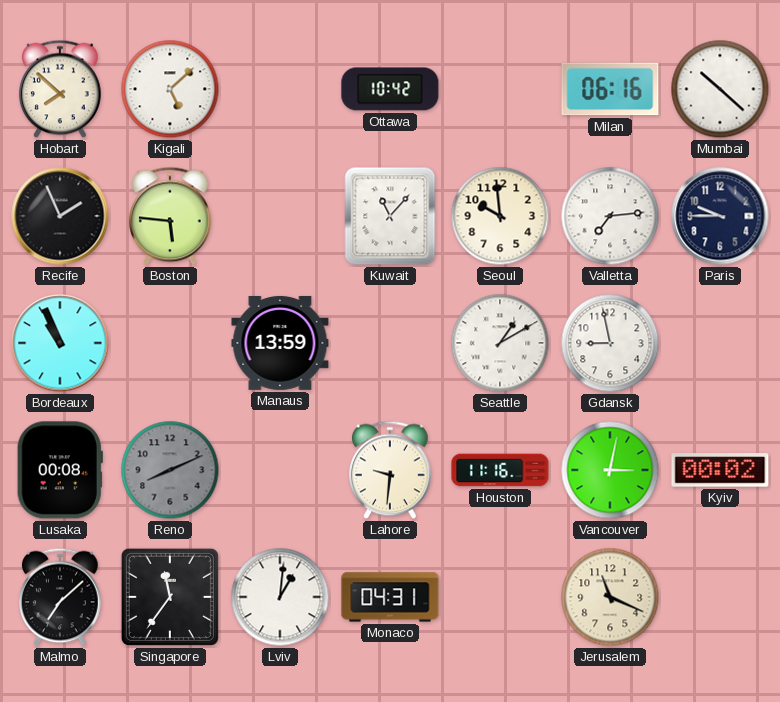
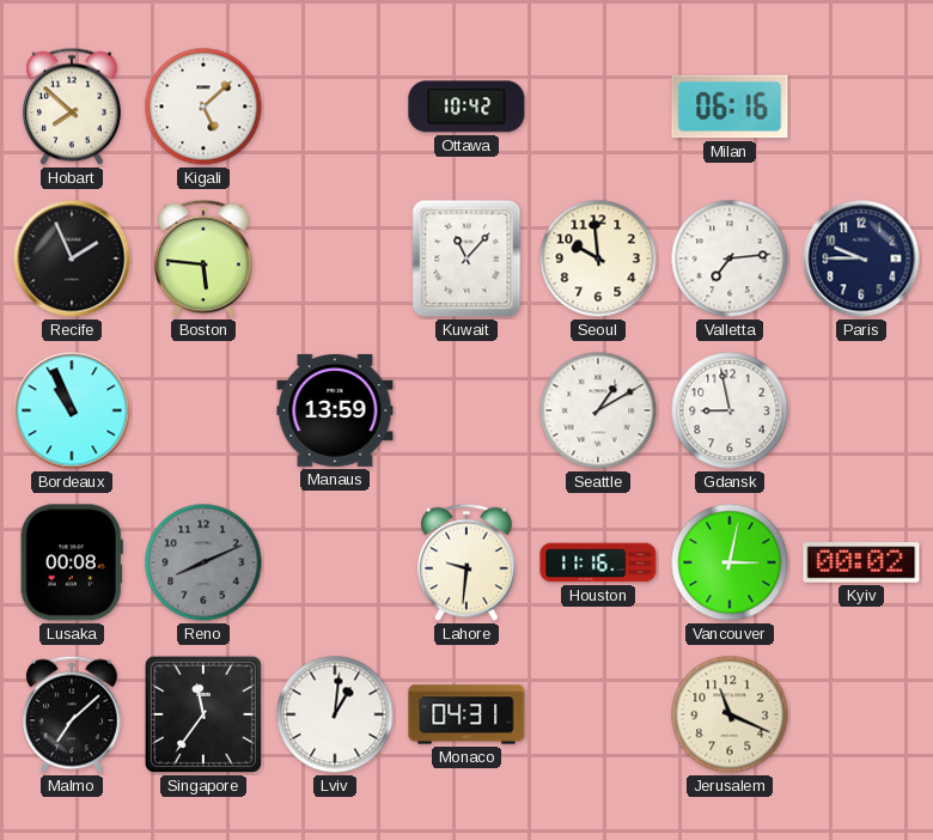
Mumbai: 10:22 -> none
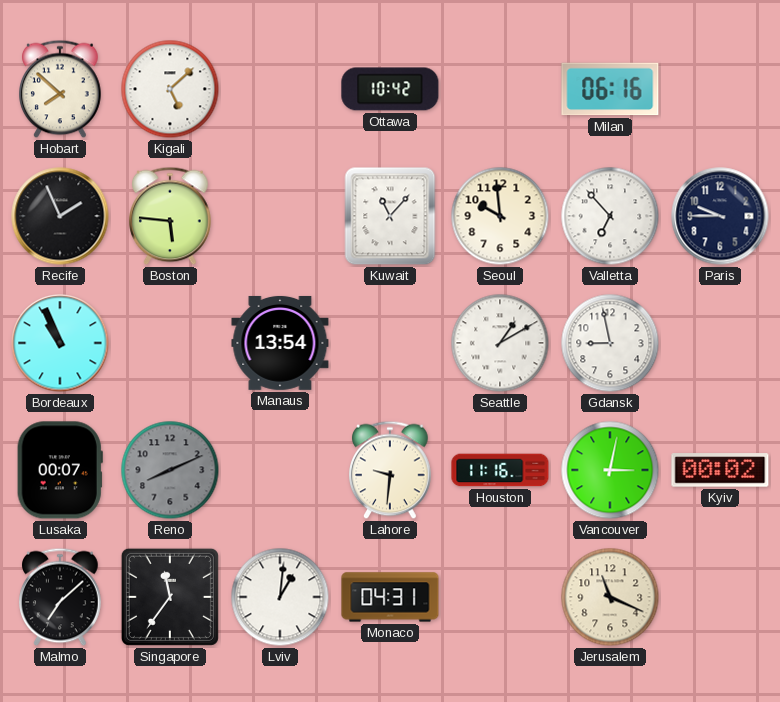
Valletta: 7:14 -> 6:53
Manaus: 13:59 -> 13:54
Lusaka: 00:08 -> 00:07
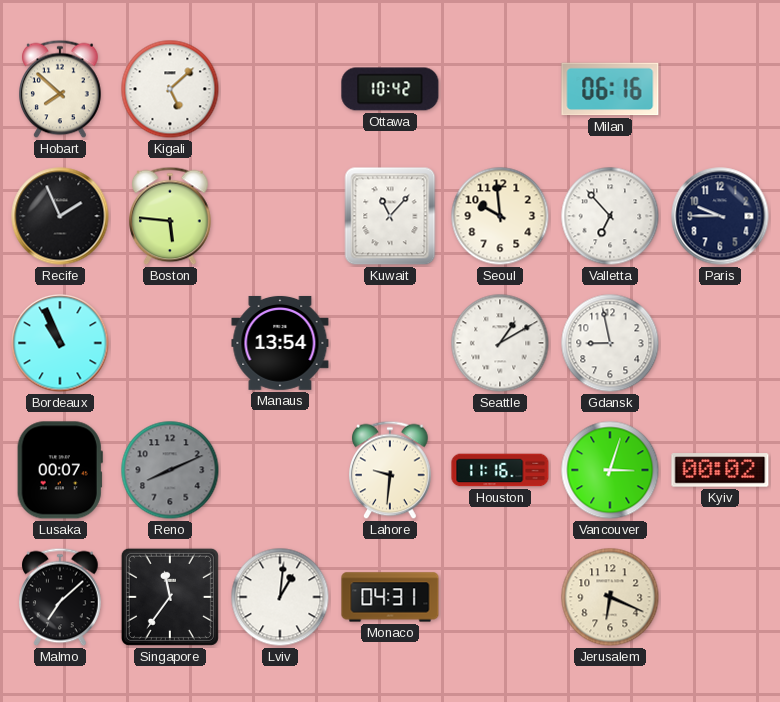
Vancouver: 3:02 -> 3:03
Jerusalem: 11:19 -> 6:19
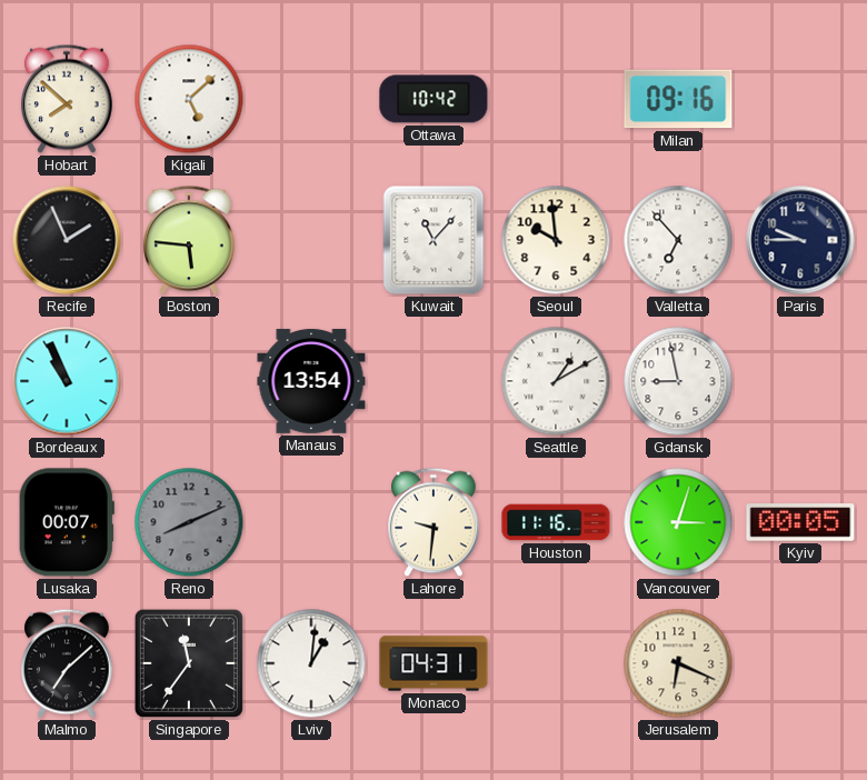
Milan: 06:16 -> 09:16
Kyiv: 00:02 -> 00:05
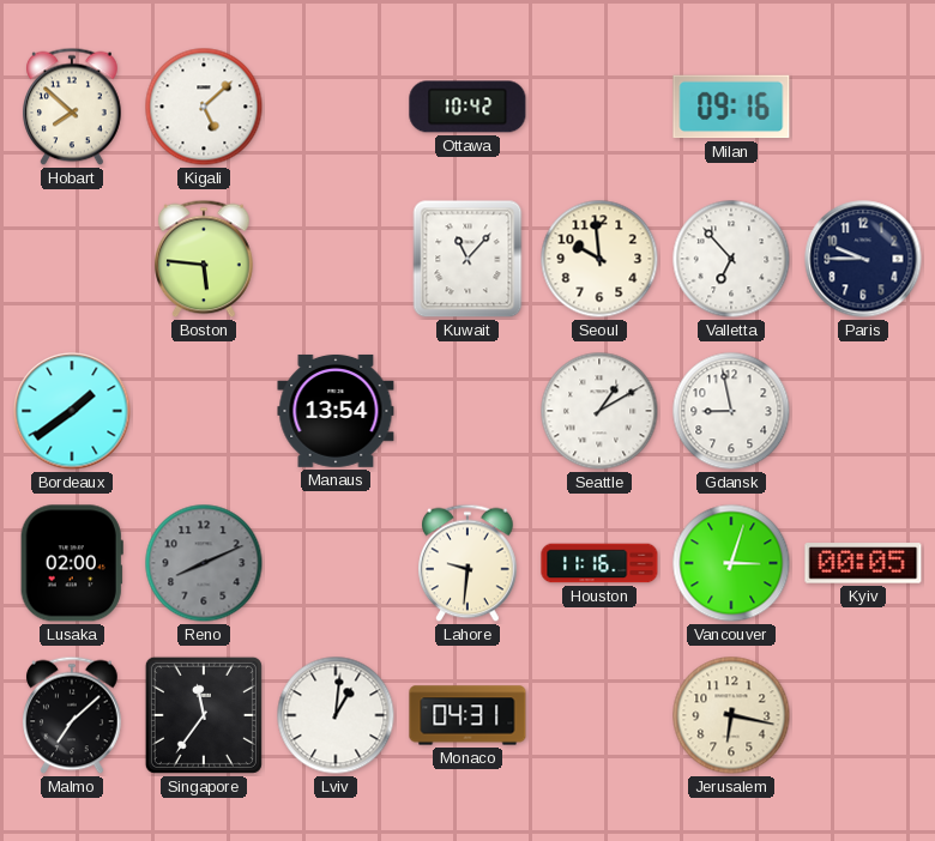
Recife: 1:56 -> none
Bordeaux: 10:56 -> 1:39
Lusaka: 00:07 -> 02:00
Jerusalem: 6:19 -> 6:17
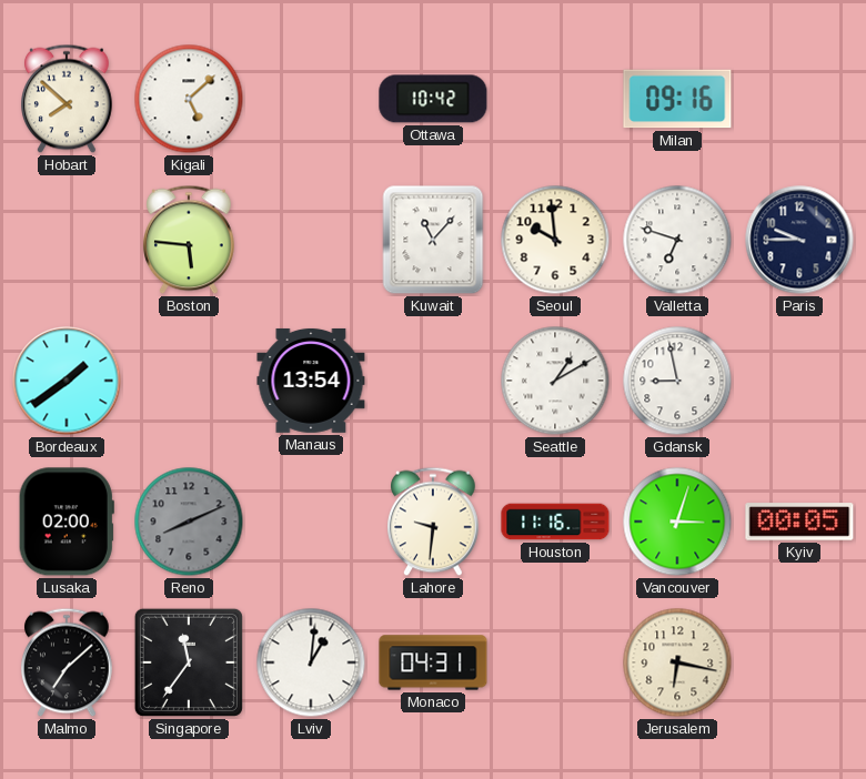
Valletta: 6:53 -> 6:48
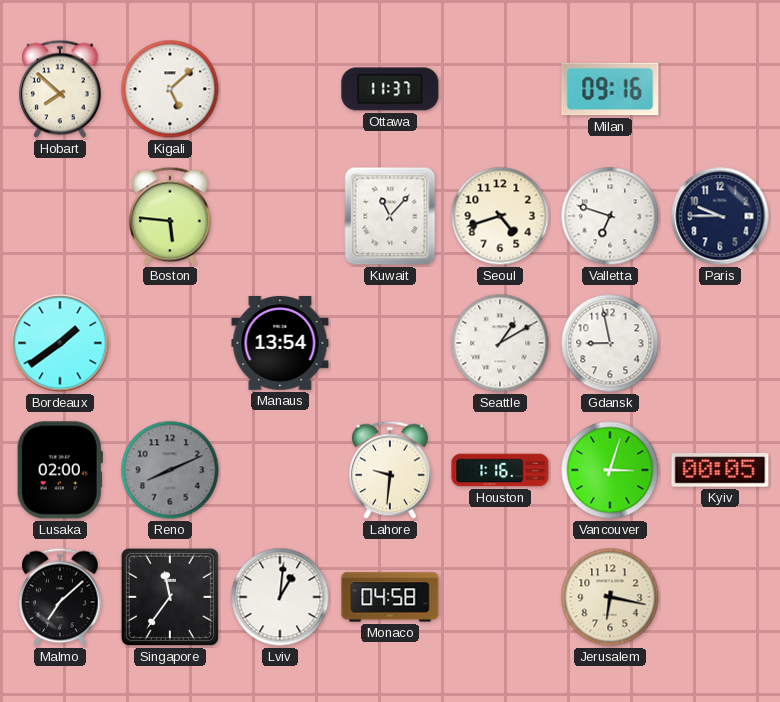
Ottawa: 10:42 -> 11:37
Seoul: 9:59 -> 4:42
Houston: 11:16 -> 1:16
Monaco: 04:31 -> 04:58
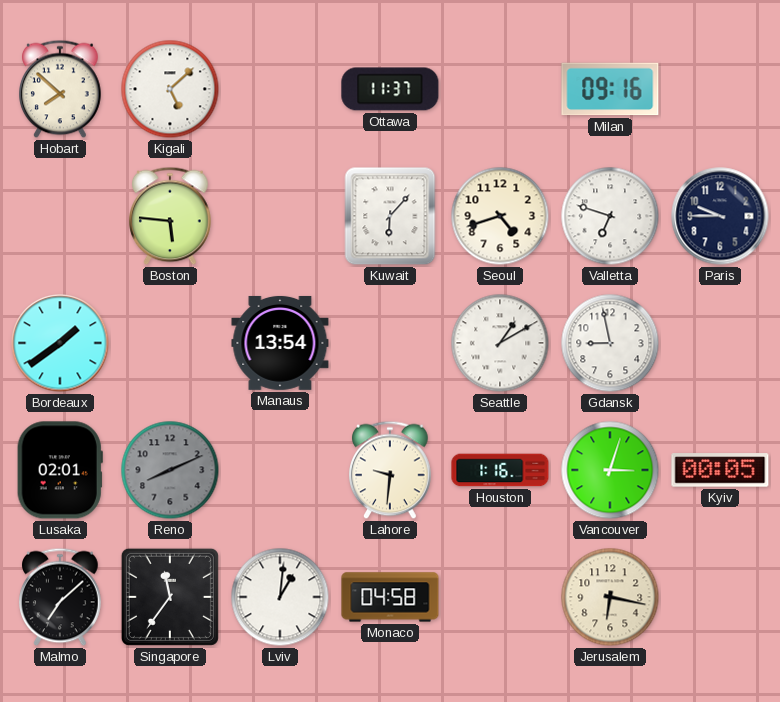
Kuwait: 11:07 -> 6:07
Lusaka: 02:00 -> 02:01
